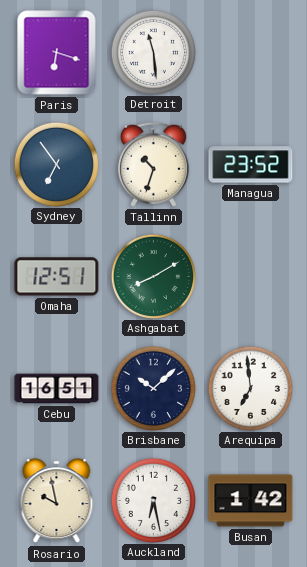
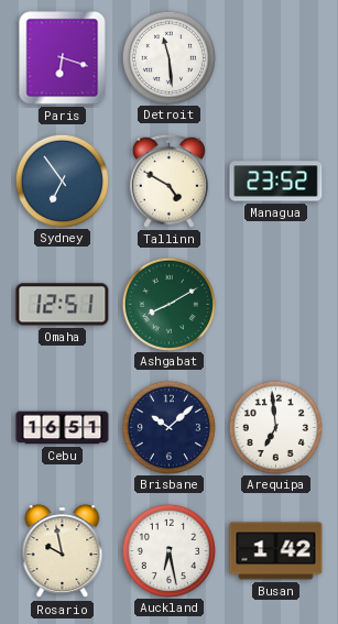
Tallinn: 10:33 -> 4:50
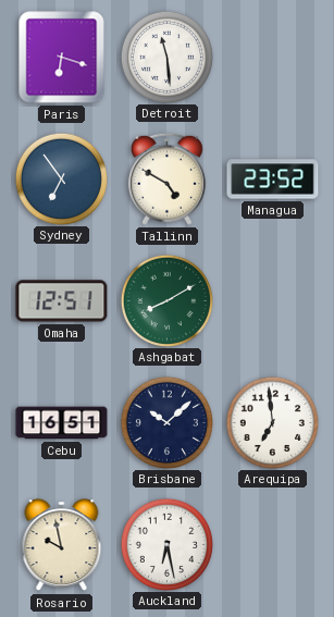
Busan: 1:42 -> none
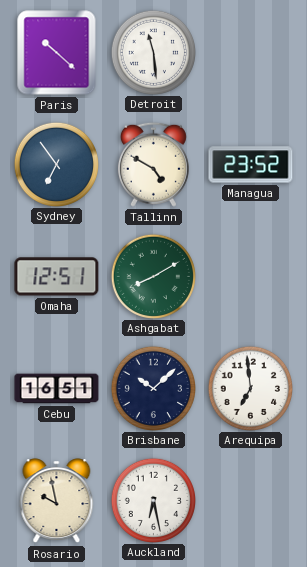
Paris: 6:18 -> 10:22
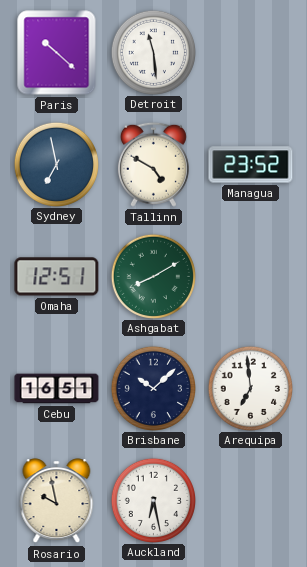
Sydney: 6:54 -> 6:58
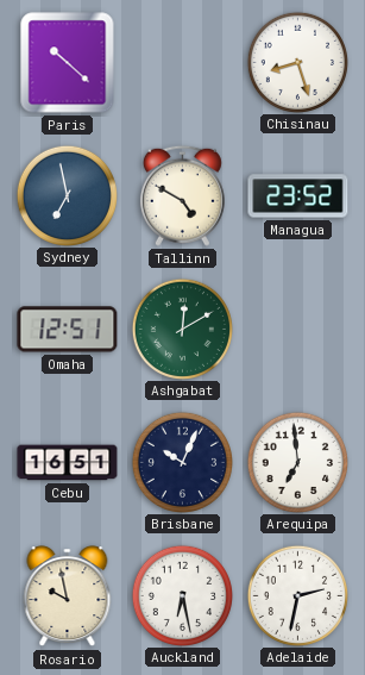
Detroit: 11:29 -> none
Chisinau: none -> 8:27
Ashgabat: 8:10 -> 12:10
Brisbane: 10:08 -> 10:04
Adelaide: none -> 2:32
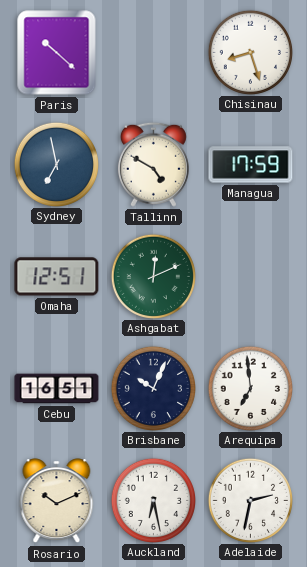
Managua: 23:52 -> 17:59
Ashgabat: 12:10 -> 12:11
Rosario: 9:58 -> 10:11
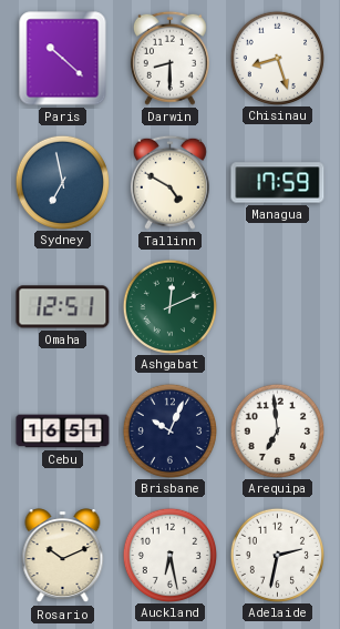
Darwin: none -> 8:30
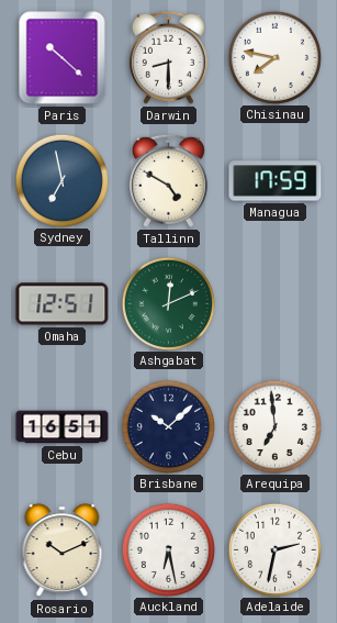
Chisinau: 8:27 -> 7:47
Brisbane: 10:04 -> 10:08
